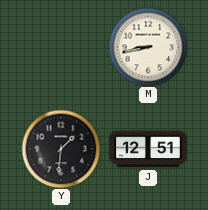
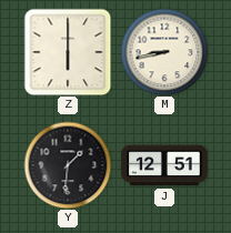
Z: none -> 6:00
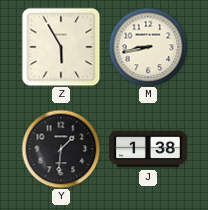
Z: 6:00 -> 5:55
J: 12:51 -> 1:38
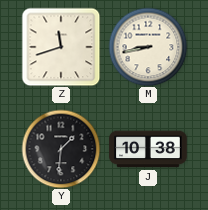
Z: 5:55 -> 11:42
J: 1:38 -> 10:38
